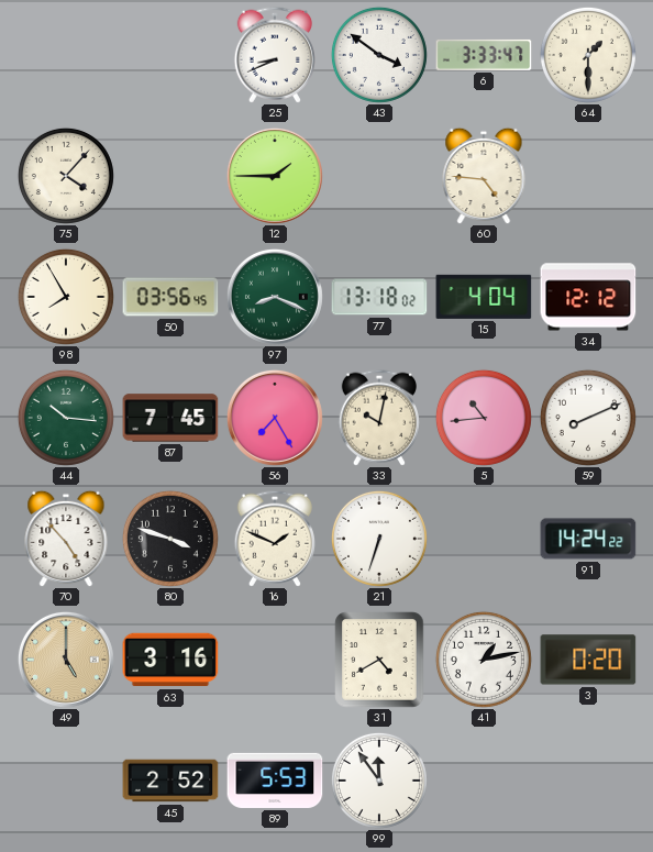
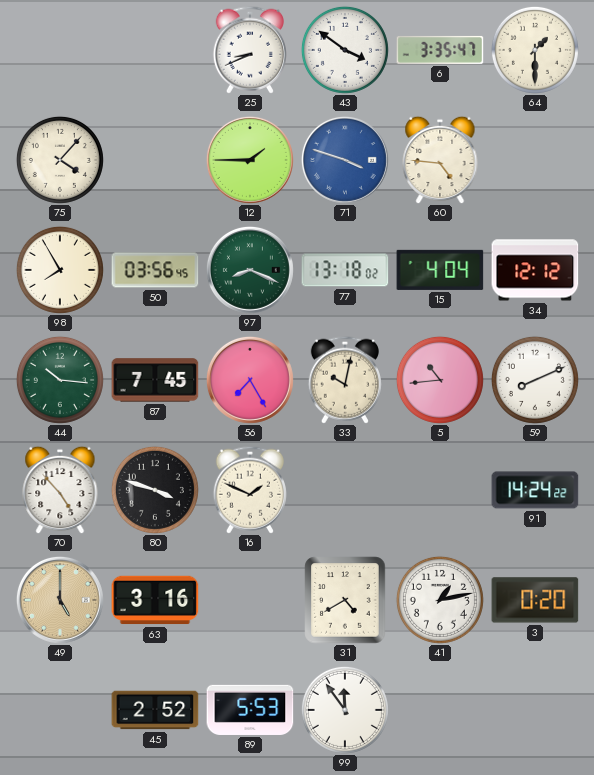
6: 3:33 -> 3:35
71: none -> 3:48
21: 6:33 -> none
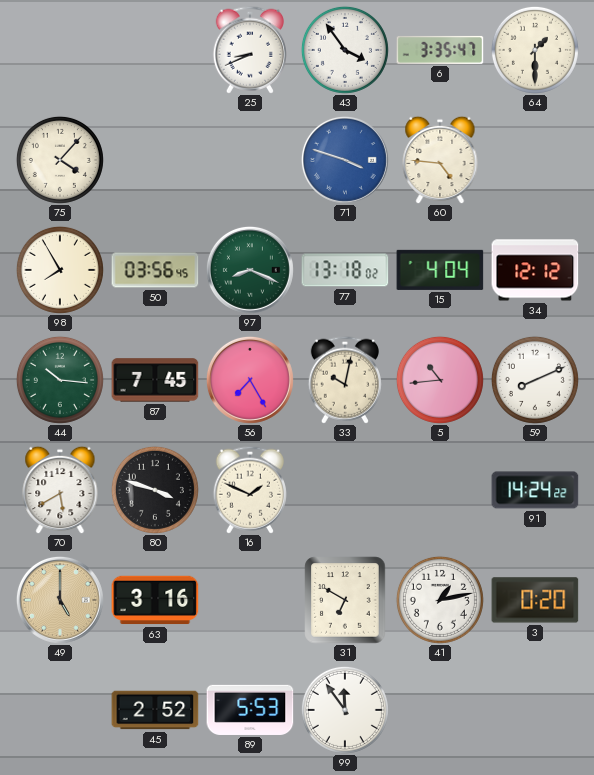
43: 3:51 -> 3:54
12: 1:45 -> none
70: 4:53 -> 5:40
31: 4:40 -> 6:50
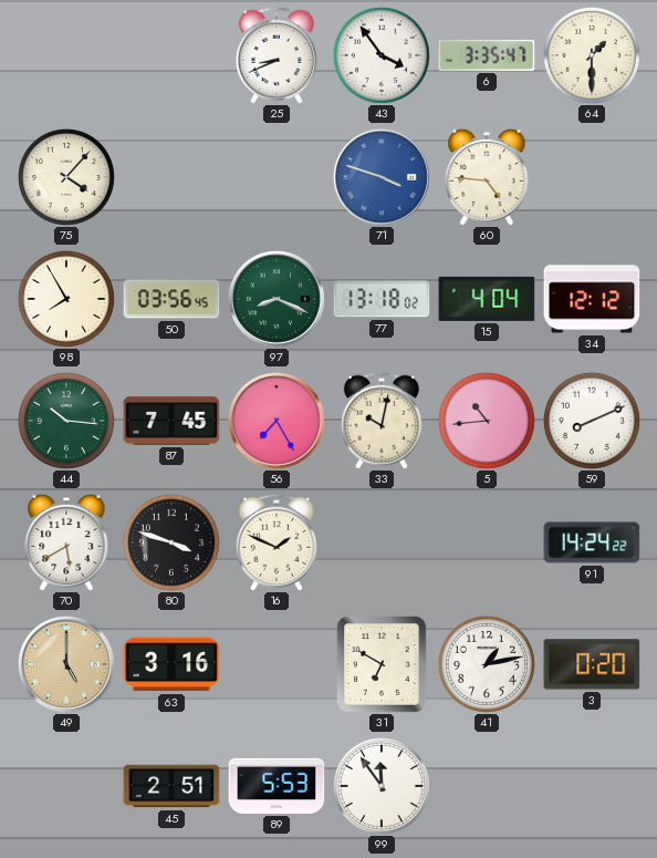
45: 2:52 -> 2:51
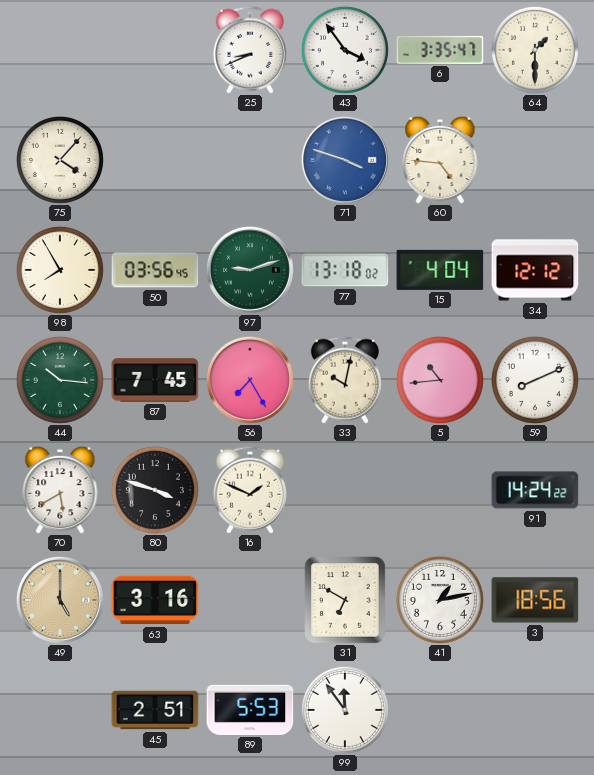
97: 8:19 -> 9:12
3: 0:20 -> 18:56
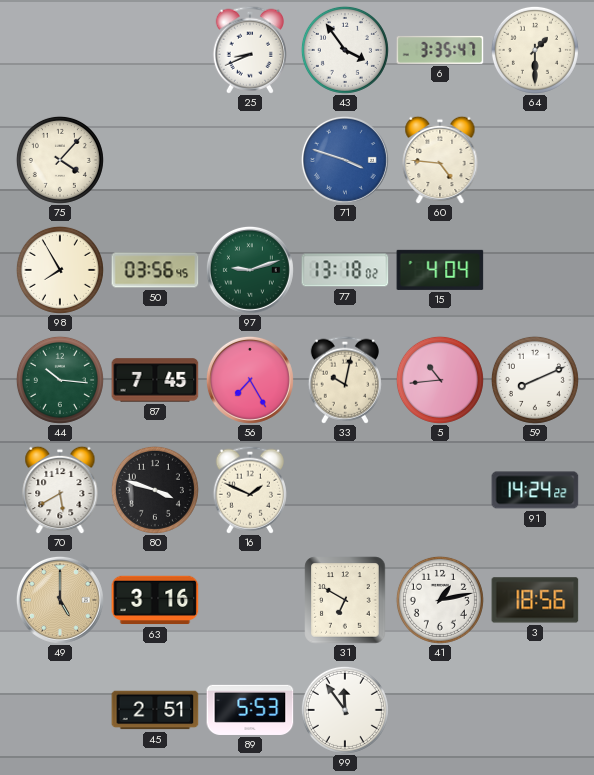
34: 12:12 -> none
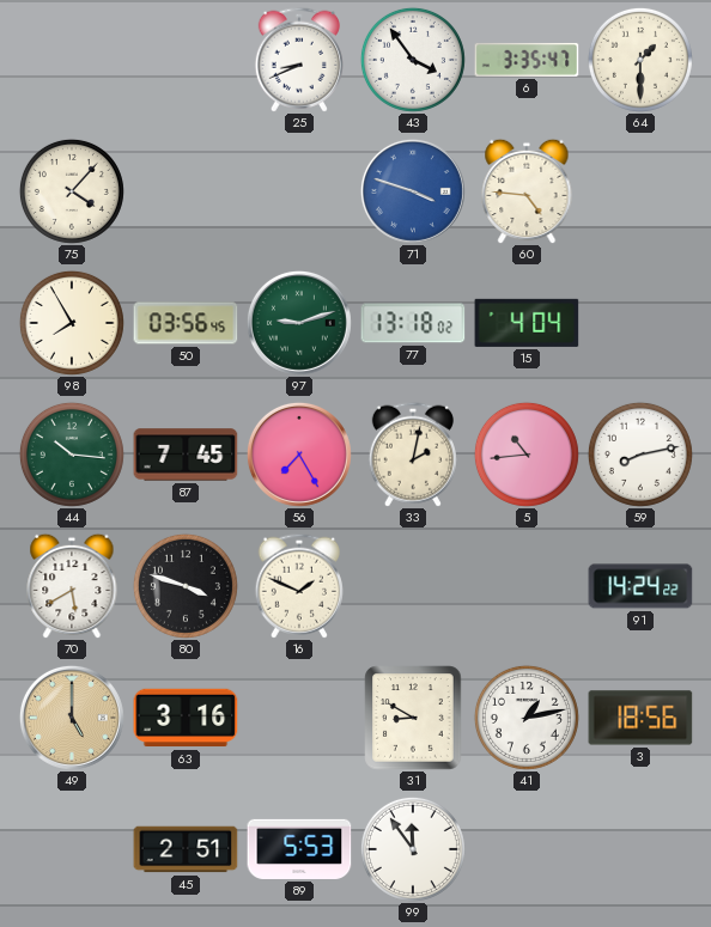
33: 10:02 -> 2:02
59: 8:11 -> 8:13
31: 6:50 -> 8:50
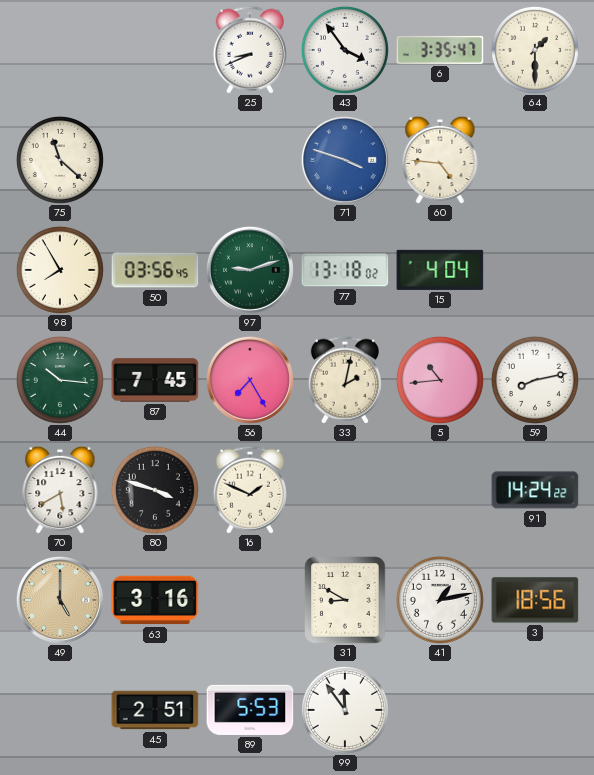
75: 4:07 -> 11:22
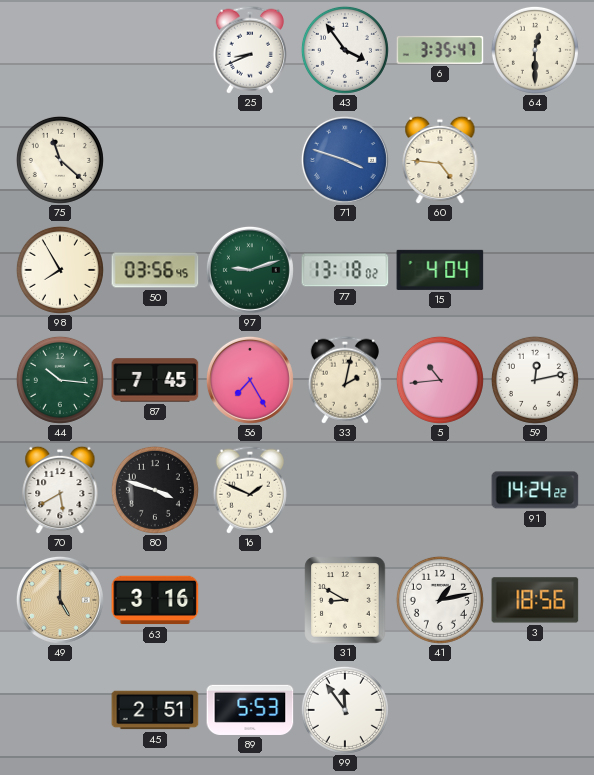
64: 1:30 -> 12:30
59: 8:13 -> 12:13
